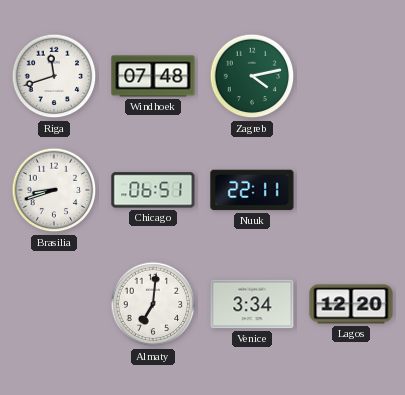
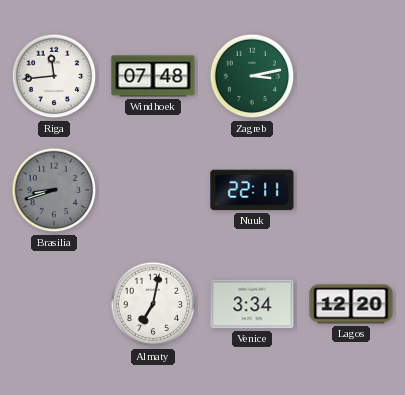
Riga: 11:42 -> 11:44
Zagreb: 4:13 -> 3:13
Brasilia dial: white -> grey
Chicago: 06:51 -> none
Almaty: 7:01 -> 7:02
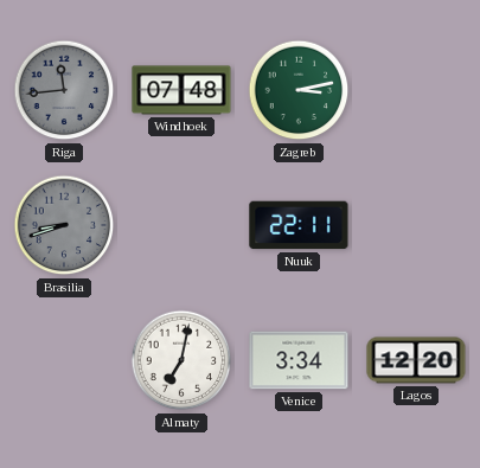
Riga dial: white -> grey
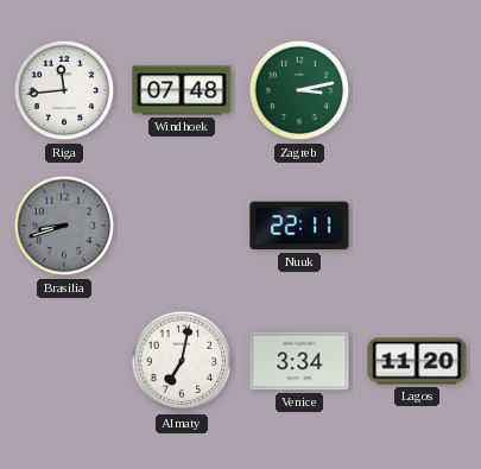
Riga dial: grey -> white
Lagos: 12:20 -> 11:20
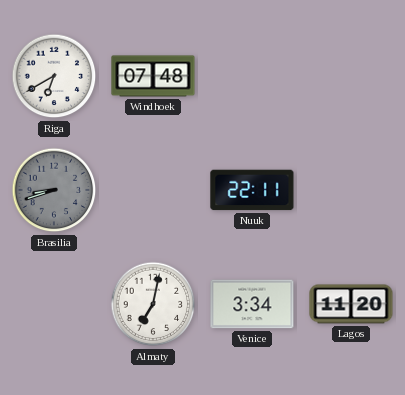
Riga: 11:44 -> 6:40
Zagreb: 3:13 -> none
